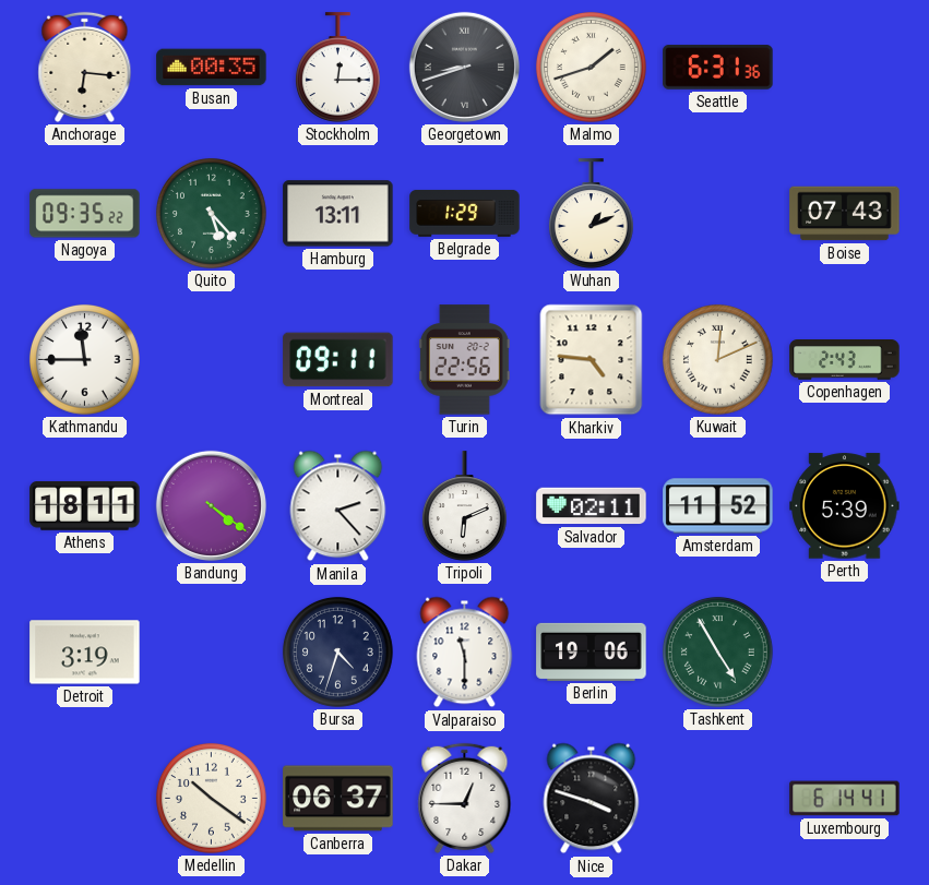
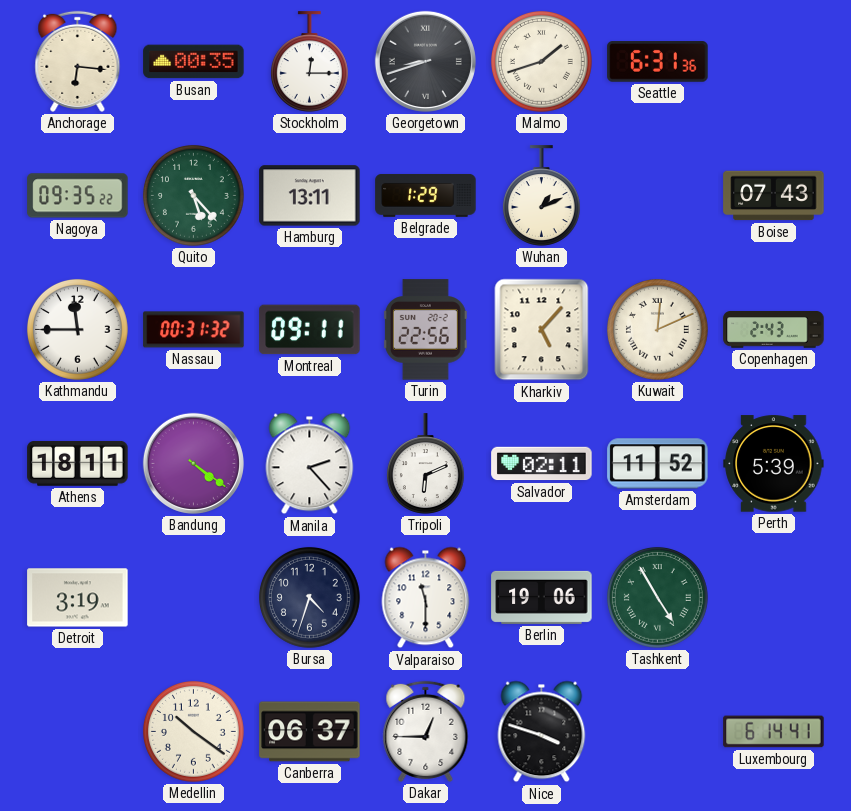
Nassau: none -> 00:31
Kharkiv: 4:46 -> 5:07
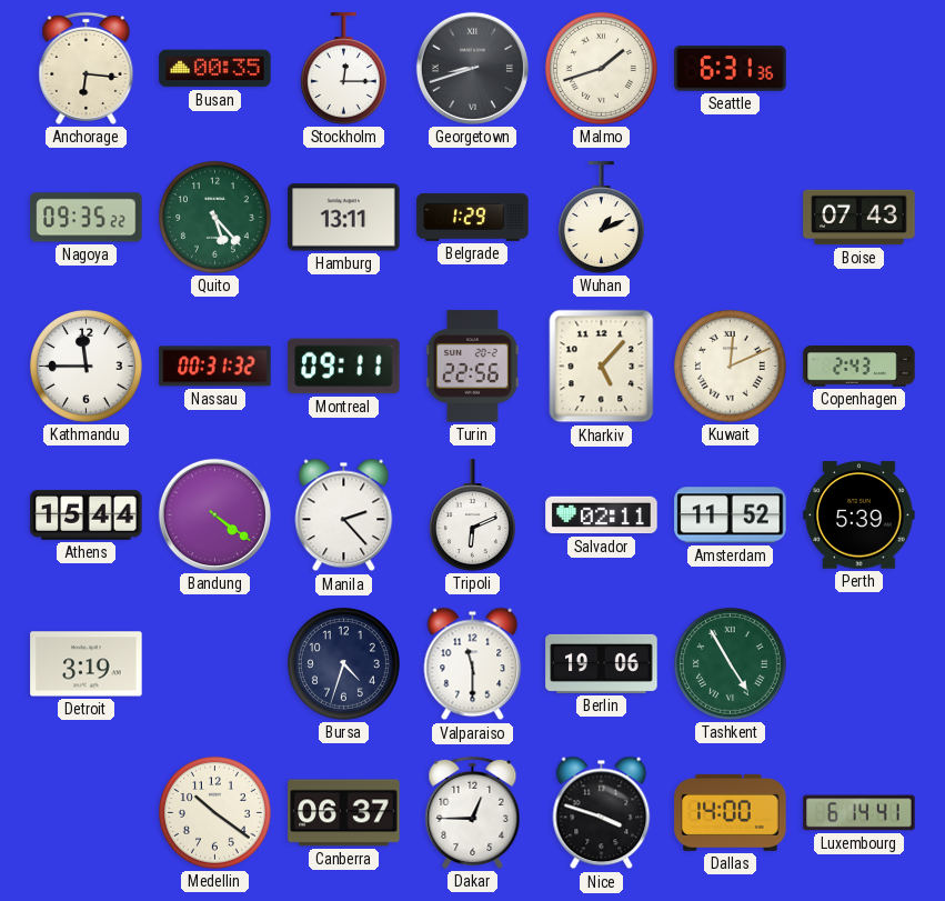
Athens: 18:11 -> 15:44
Dallas: none -> 14:00
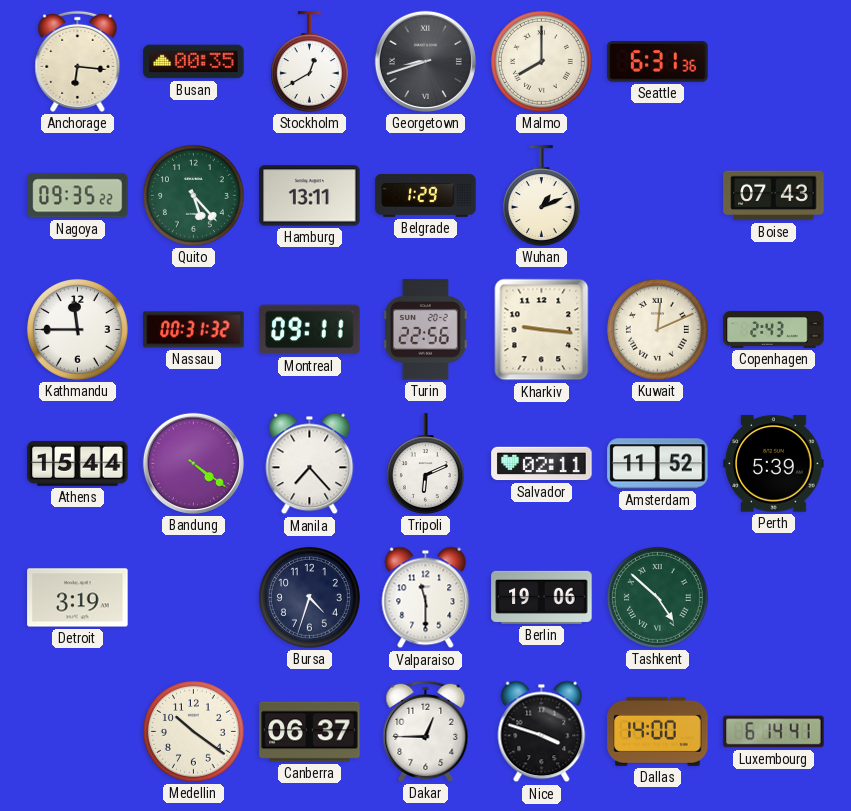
Stockholm: 12:15 -> 12:40
Malmo: 1:42 -> 8:00
Kharkiv: 5:07 -> 9:16
Manila: 2:23 -> 7:23
Tashkent: 4:55 -> 4:52
